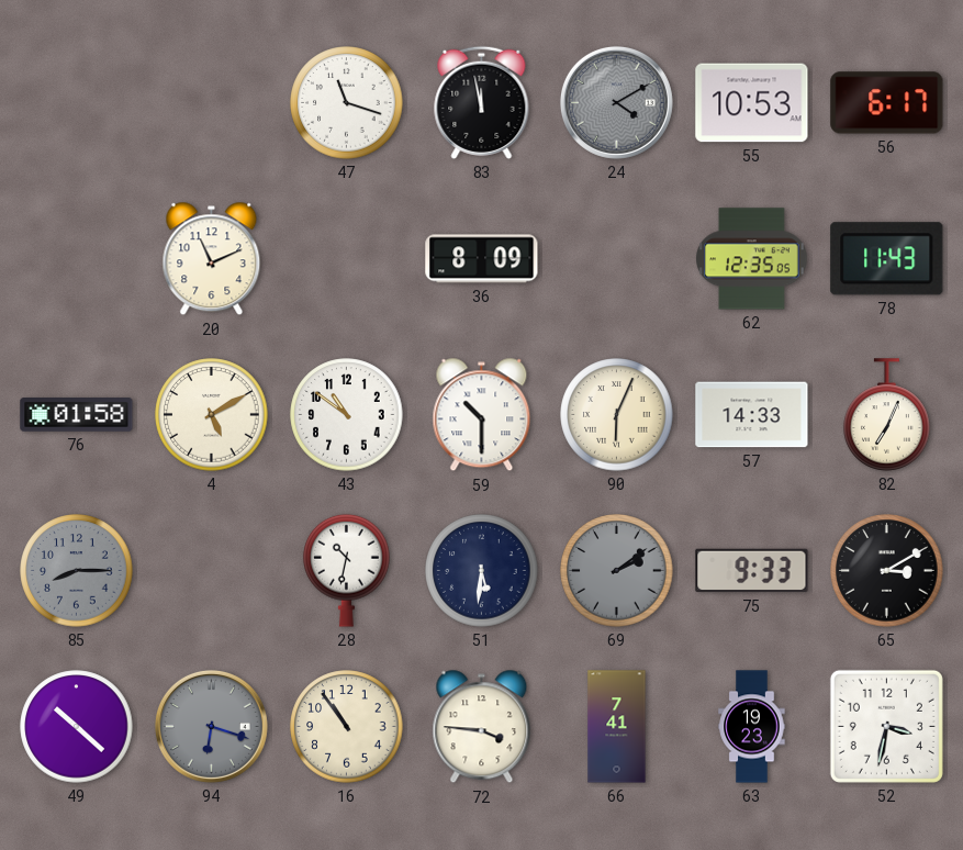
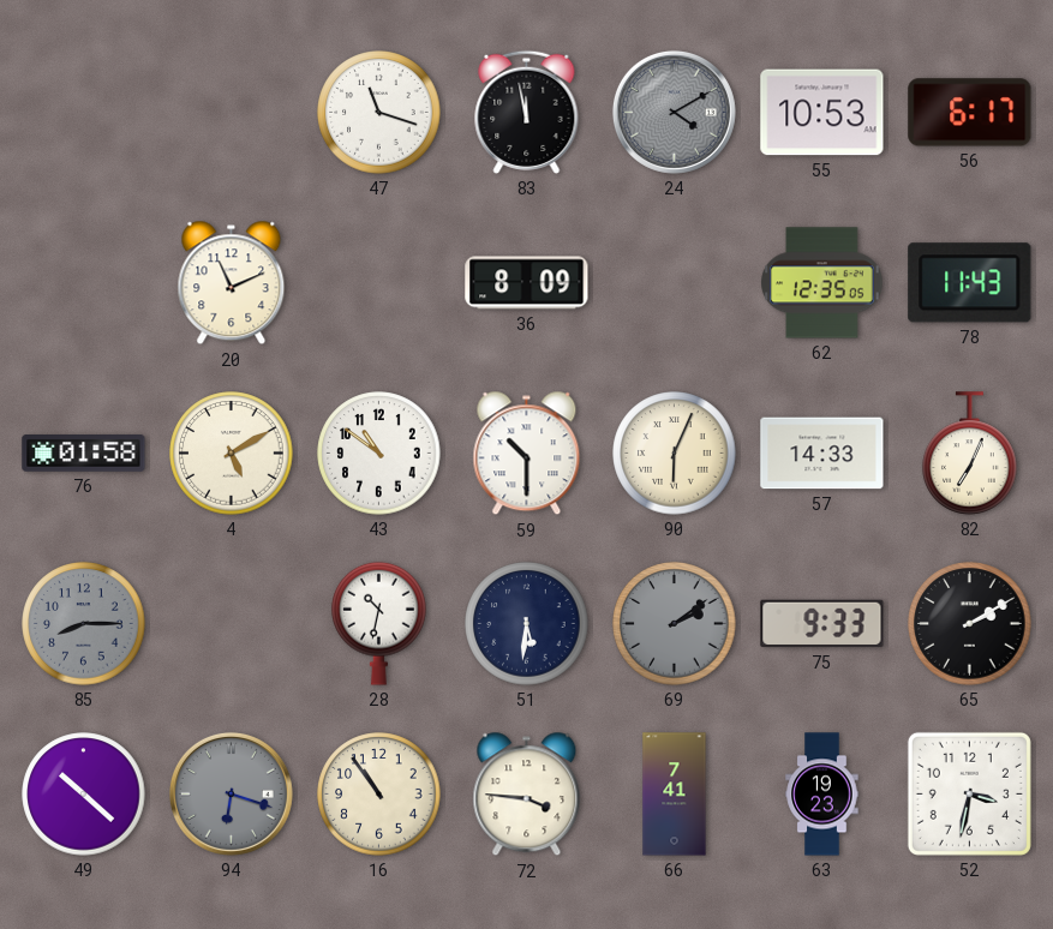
65: 3:10 -> 2:10
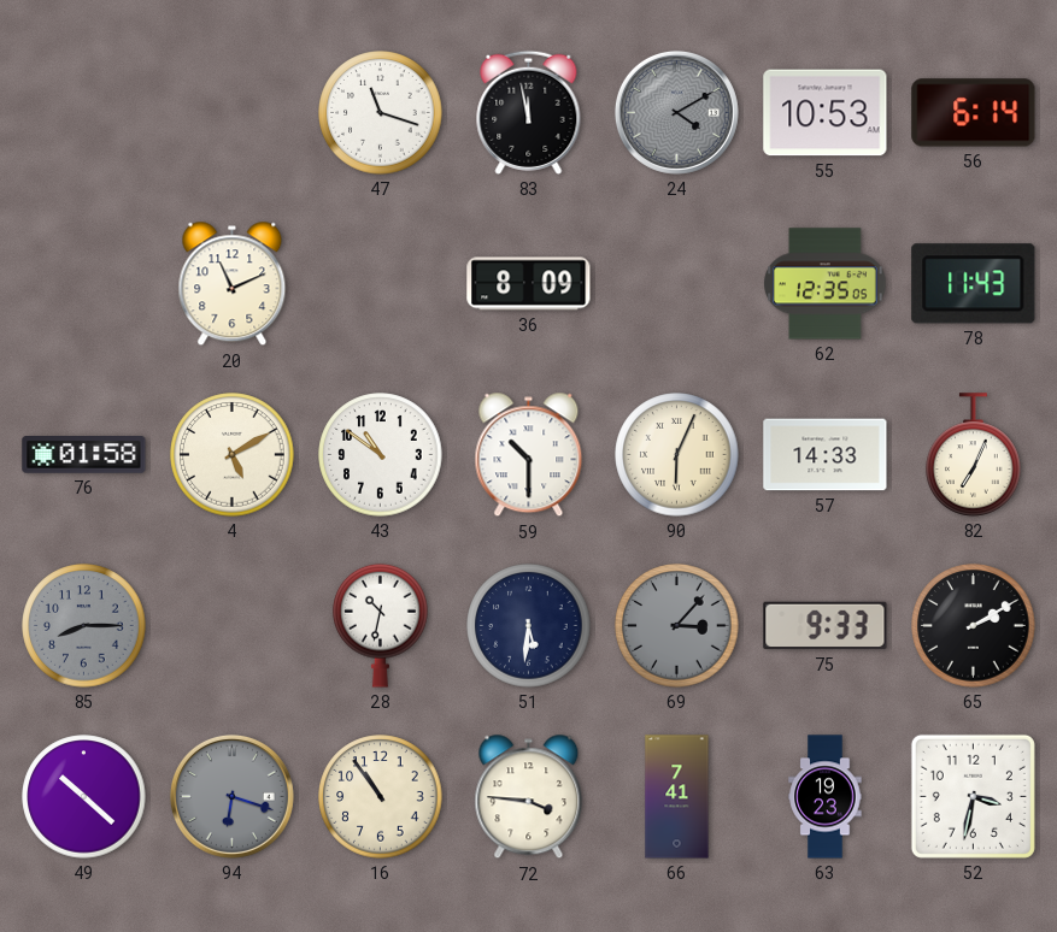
56: 6:17 -> 6:14
69: 2:09 -> 3:07
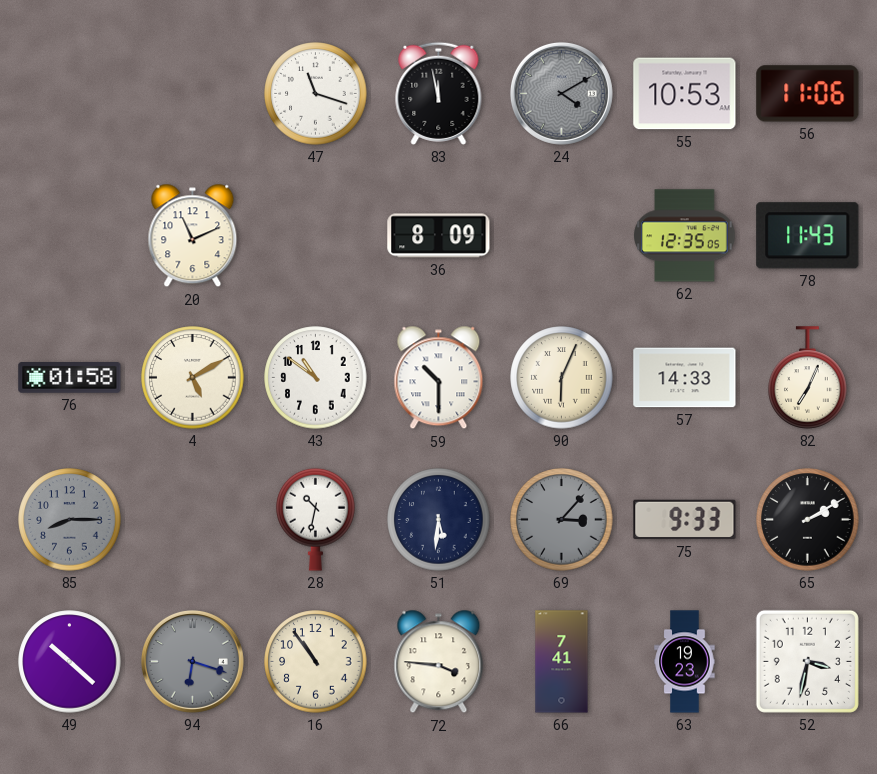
56: 6:14 -> 11:06
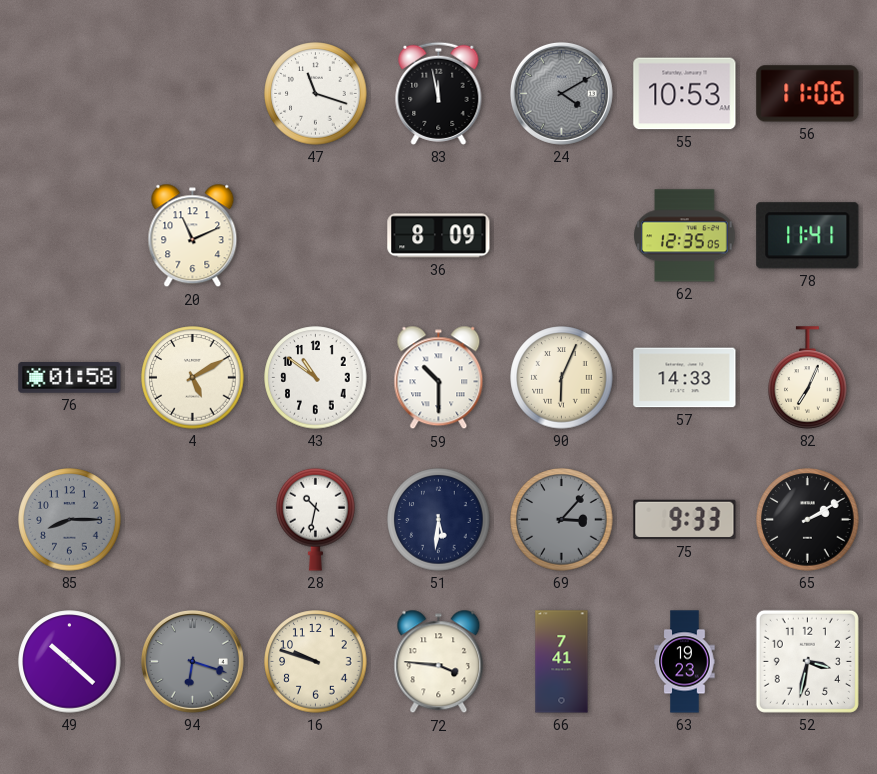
78: 11:43 -> 11:41
16: 10:54 -> 9:48
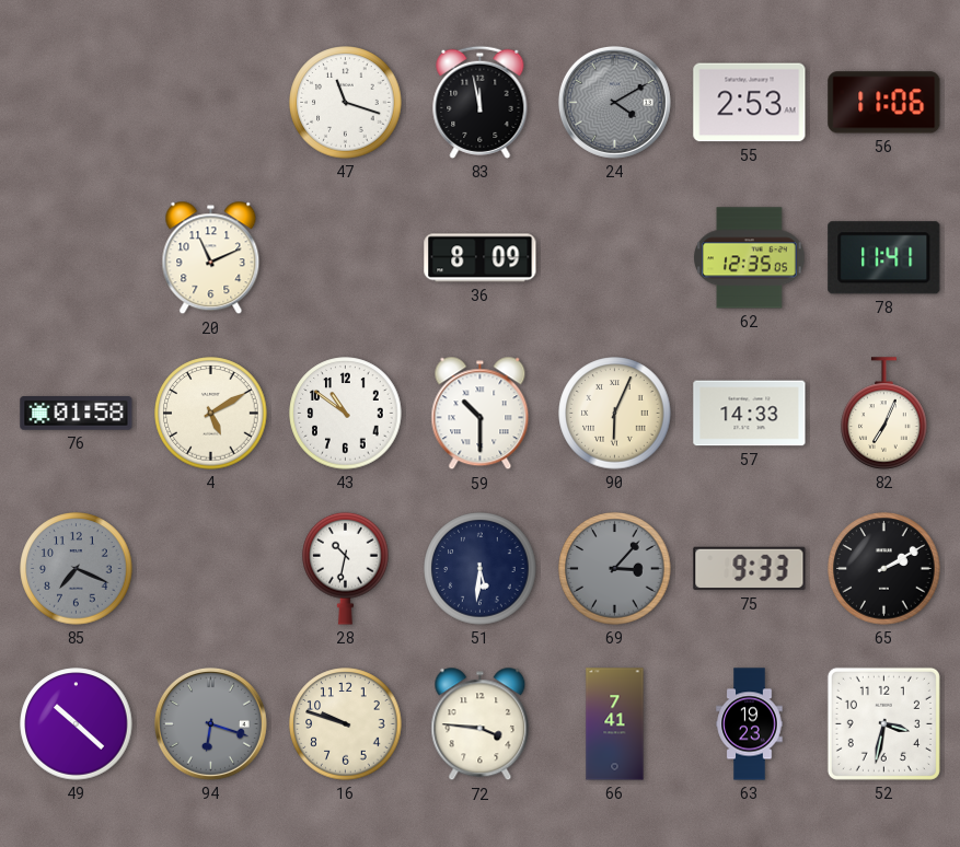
55: 10:53 -> 2:53
85: 8:15 -> 7:19
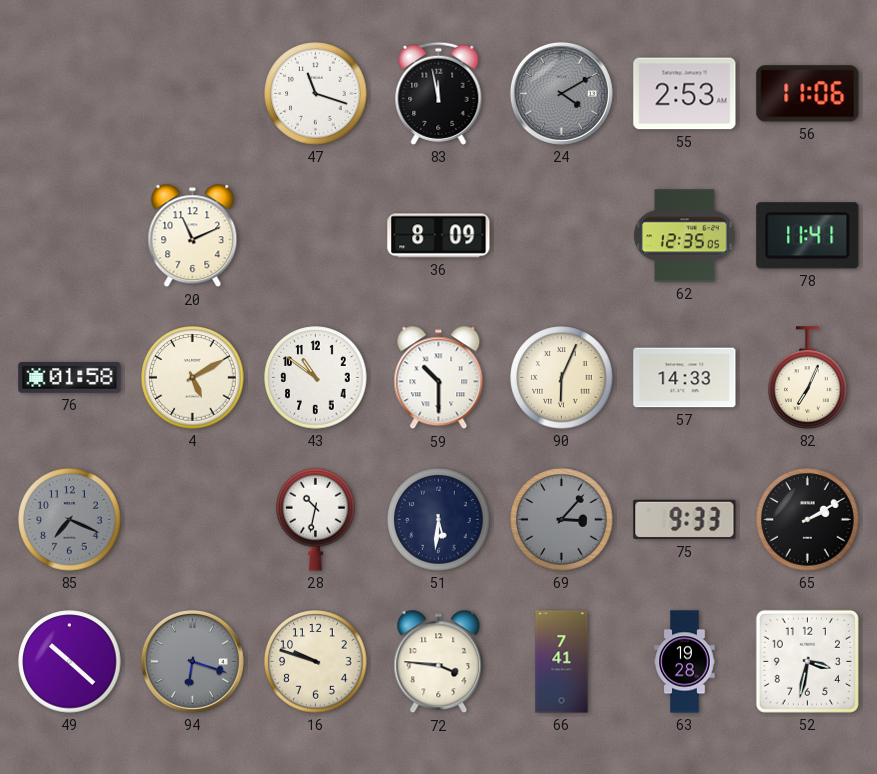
63: 19:23 -> 19:28
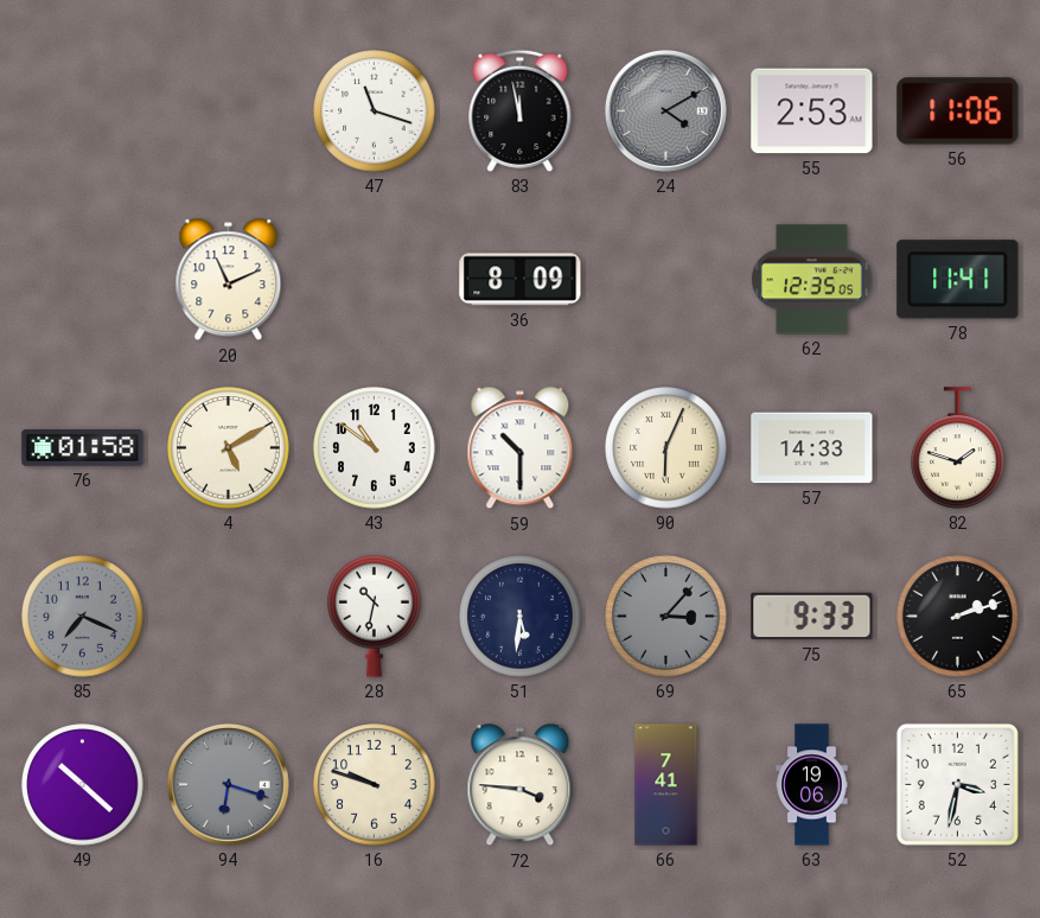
82: 7:04 -> 1:48
65: 2:10 -> 2:12
63: 19:28 -> 19:06
